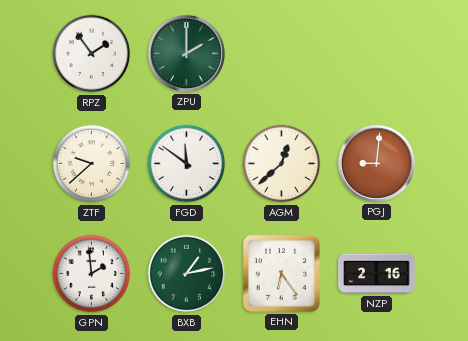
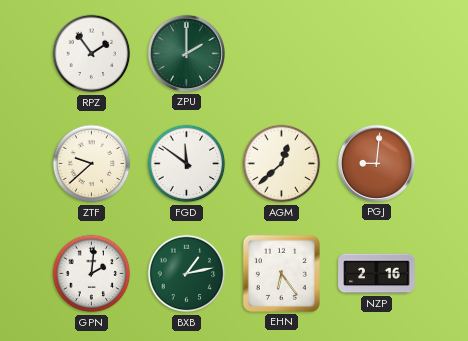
GPN: 1:59 -> 2:01
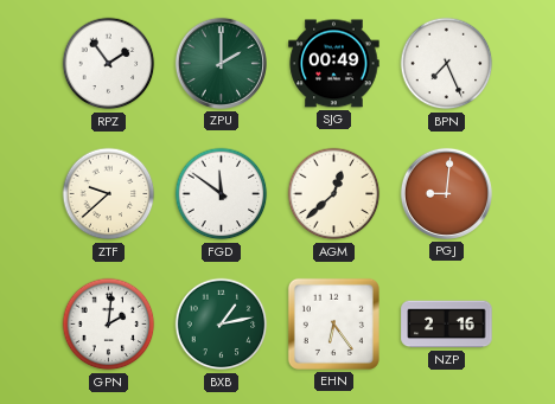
SJG: none -> 00:49
BPN: none -> 7:26
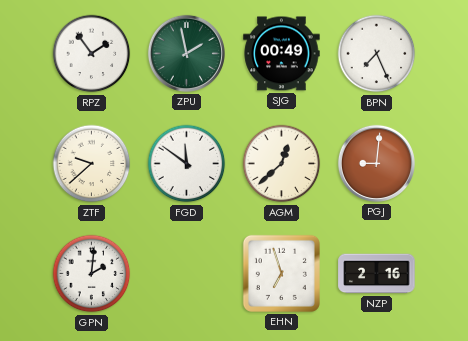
ZPU: 2:00 -> 1:58
BXB: 1:13 -> none
EHN: 6:24 -> 6:57
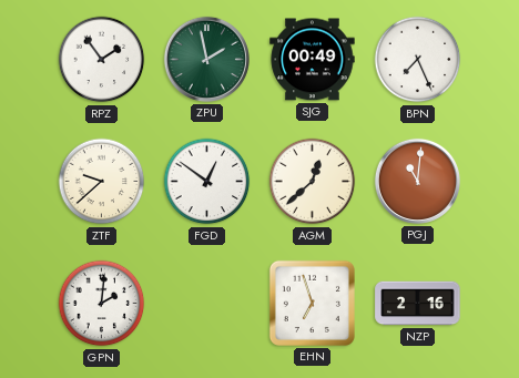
FGD: 11:51 -> 12:51
PGJ: 9:01 -> 11:01
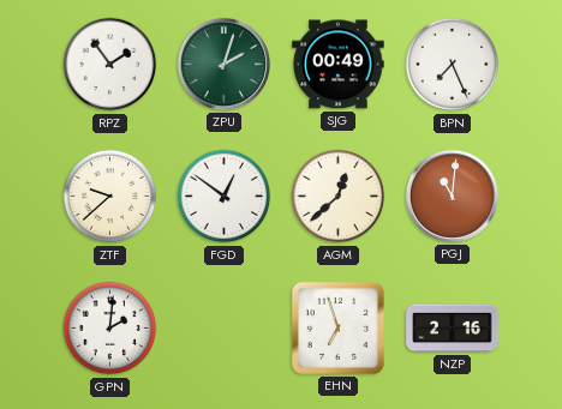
ZPU: 1:58 -> 2:03
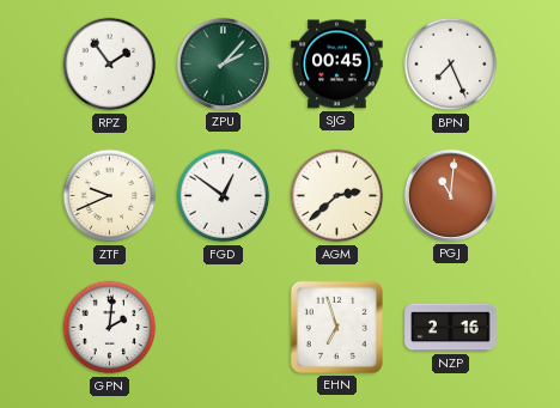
ZPU: 2:03 -> 2:07
SJG: 00:49 -> 00:45
ZTF: 9:38 -> 9:41
AGM: 12:38 -> 2:38
